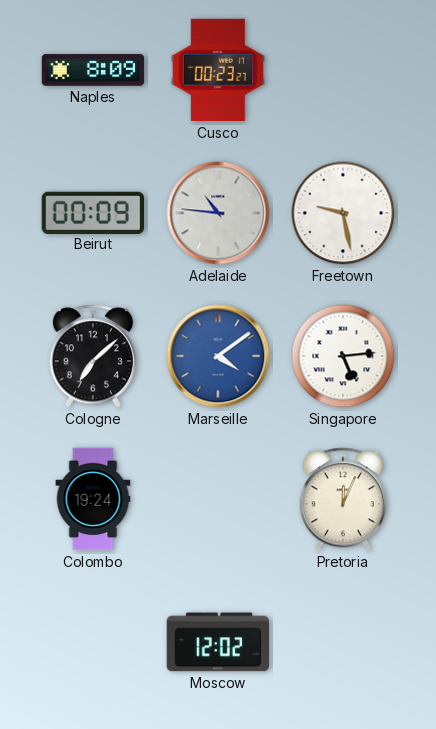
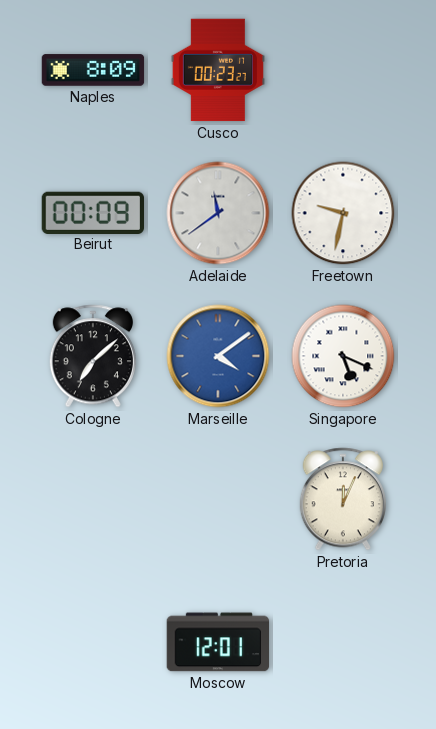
Adelaide: 10:46 -> 11:39
Freetown: 9:28 -> 9:32
Singapore: 5:14 -> 5:19
Colombo: 19:24 -> none
Moscow: 12:02 -> 12:01
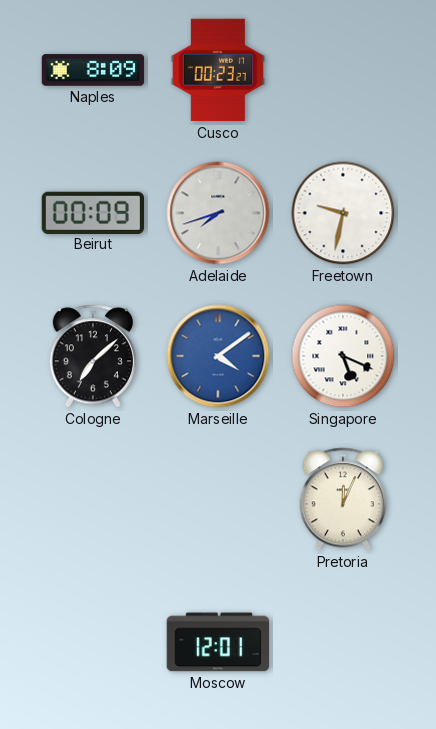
Adelaide: 11:39 -> 7:42
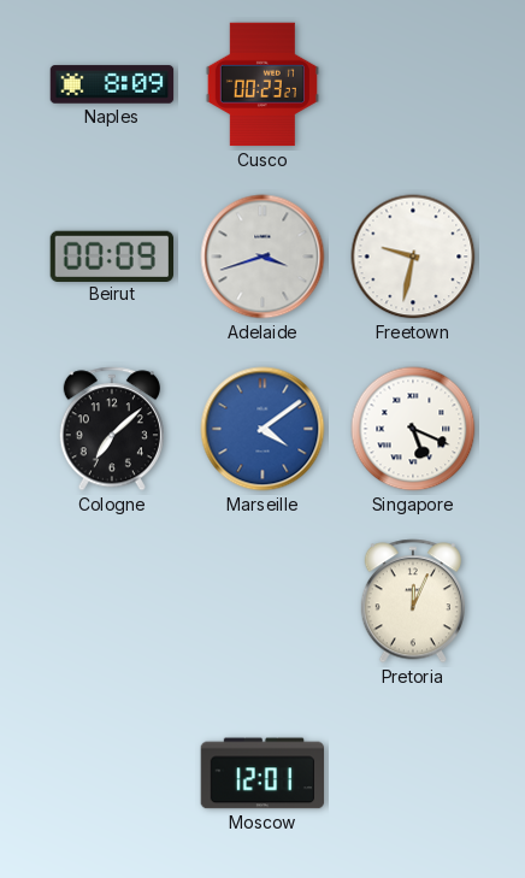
Adelaide: 7:42 -> 3:42
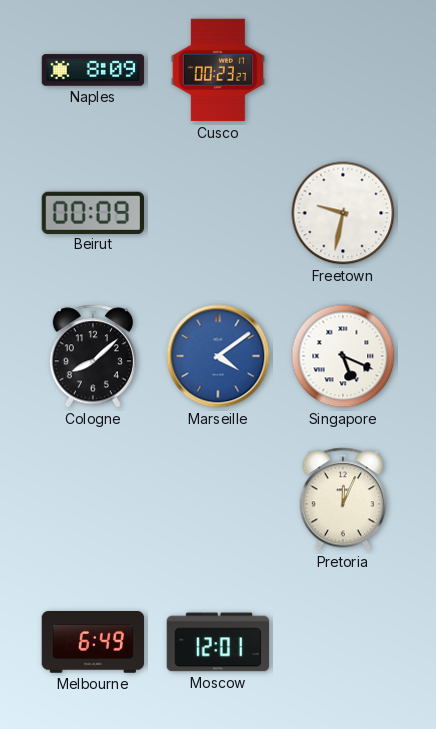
Adelaide: 3:42 -> none
Cologne: 7:08 -> 8:08
Melbourne: none -> 6:49
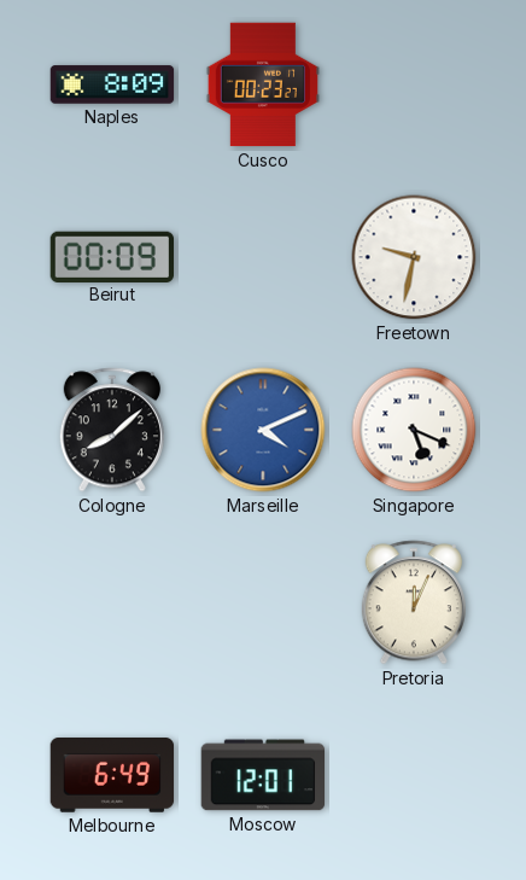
Marseille: 4:09 -> 4:11
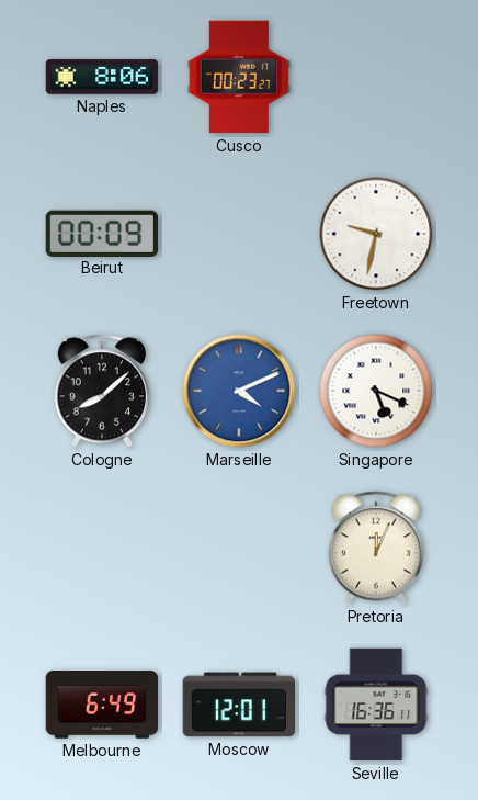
Naples: 8:09 -> 8:06
Seville: none -> 16:36
